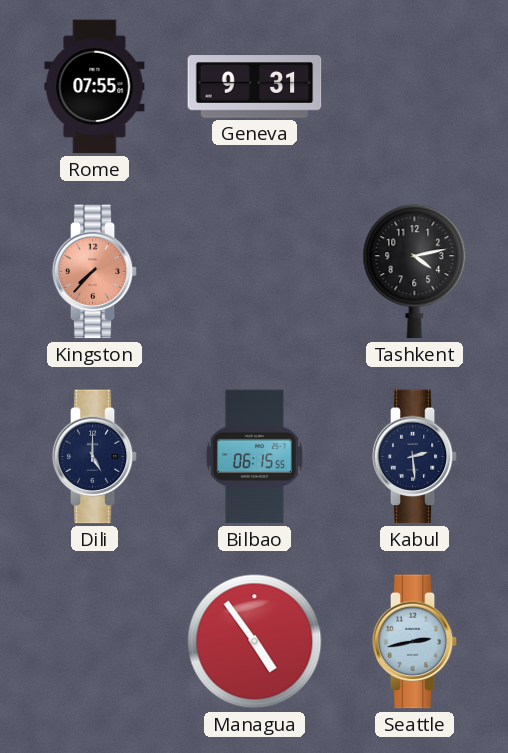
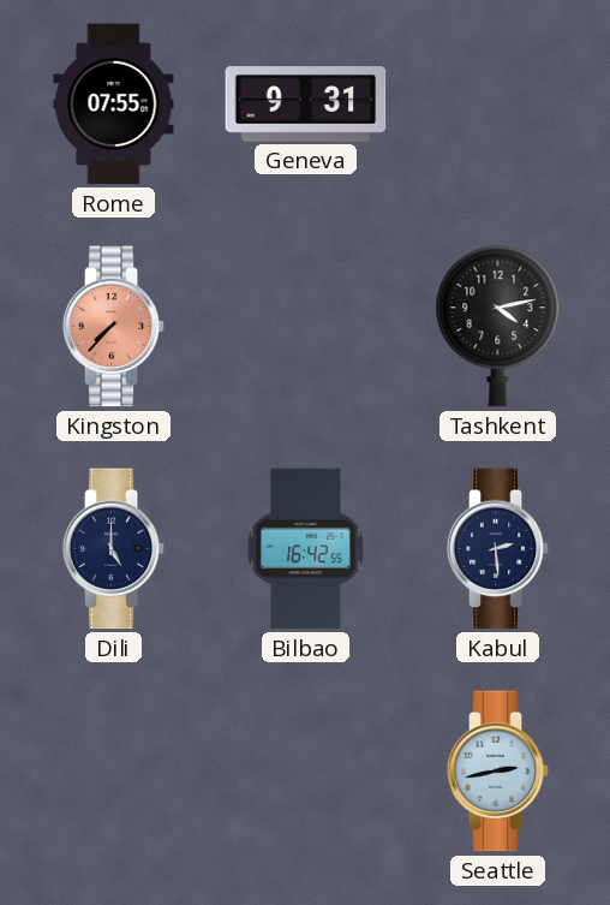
Bilbao: 06:15 -> 16:42
Managua: 4:54 -> none
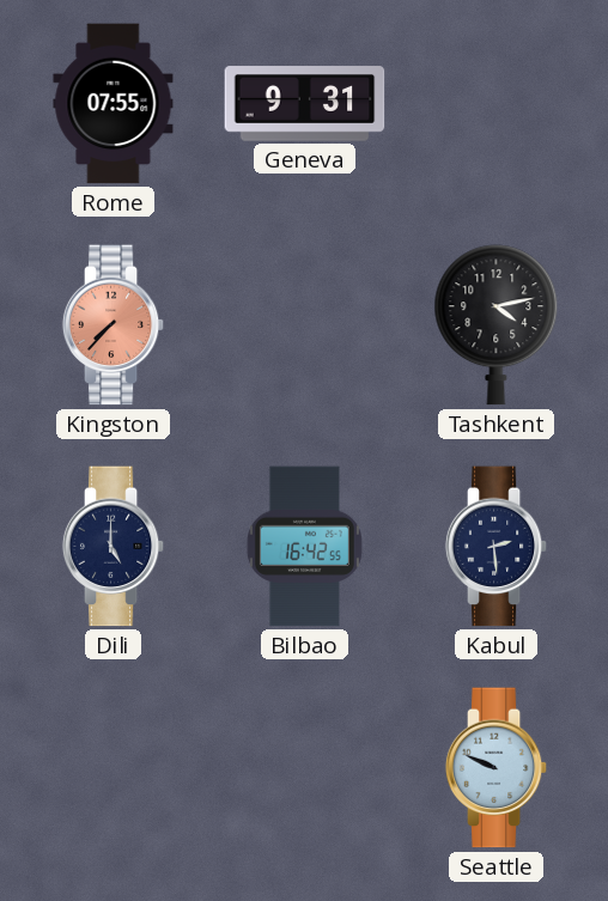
Seattle: 2:43 -> 9:49
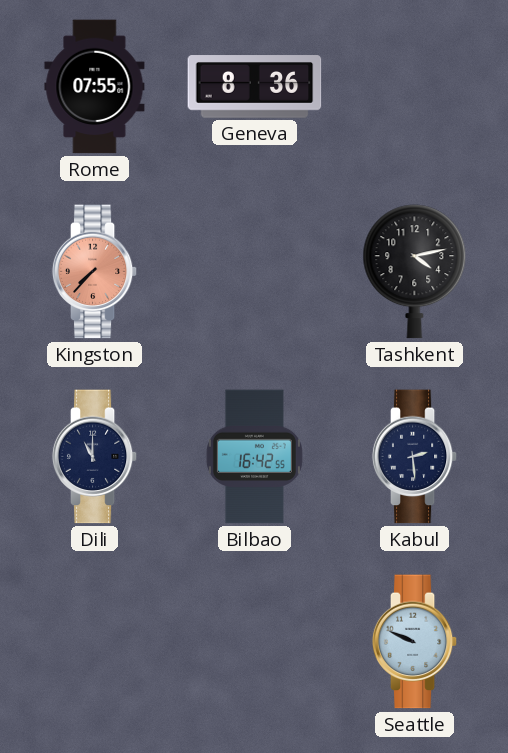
Geneva: 9:31 -> 8:36
Dili: 5:00 -> 11:00
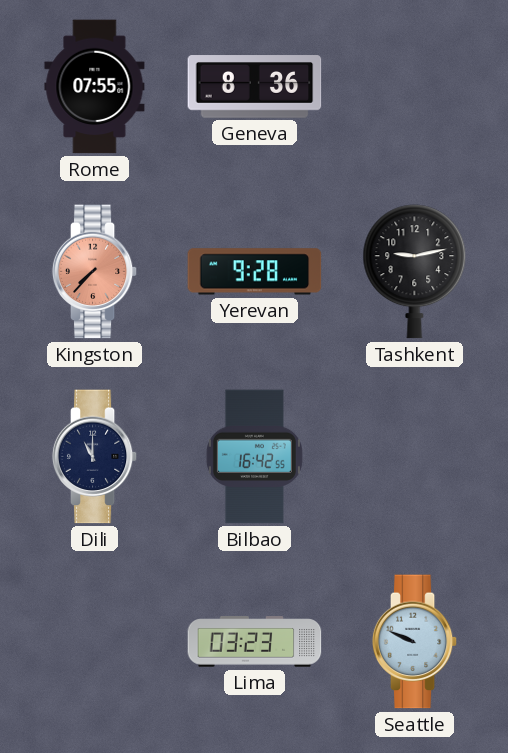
Yerevan: none -> 9:28
Tashkent: 4:13 -> 9:13
Kabul: 2:29 -> none
Lima: none -> 03:23
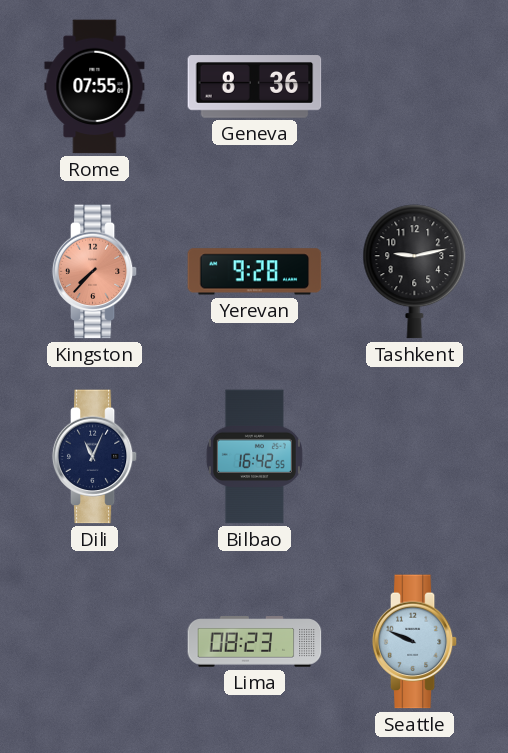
Dili: 11:00 -> 11:04
Lima: 03:23 -> 08:23
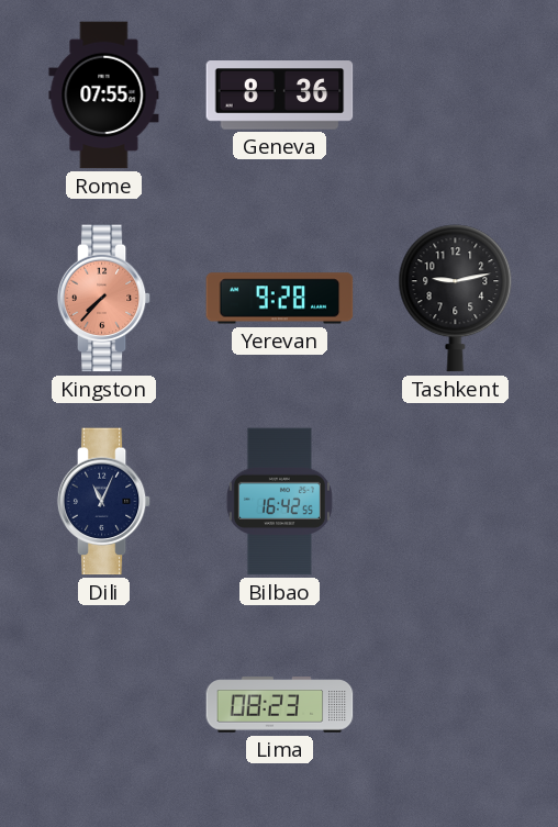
Seattle: 9:49 -> none
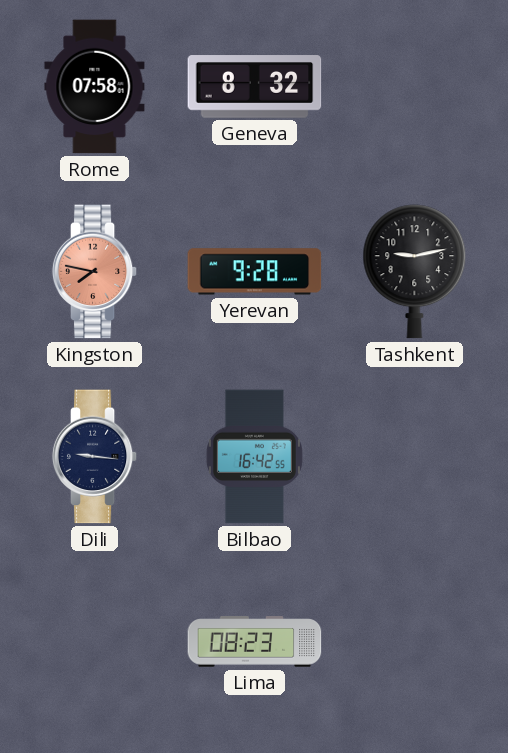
Rome: 07:55 -> 07:58
Geneva: 8:36 -> 8:32
Kingston: 7:37 -> 7:47
Dili: 11:04 -> 9:16
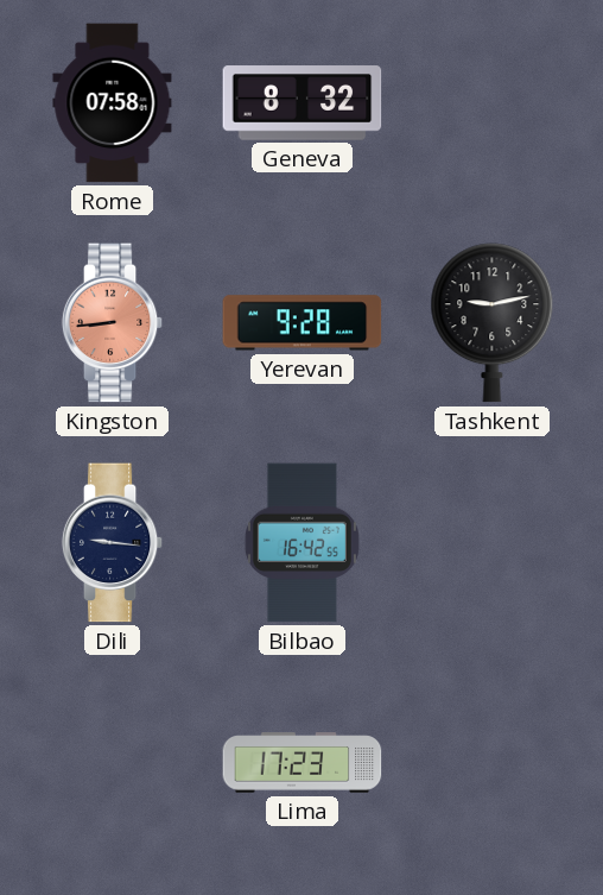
Kingston: 7:47 -> 8:44
Lima: 08:23 -> 17:23
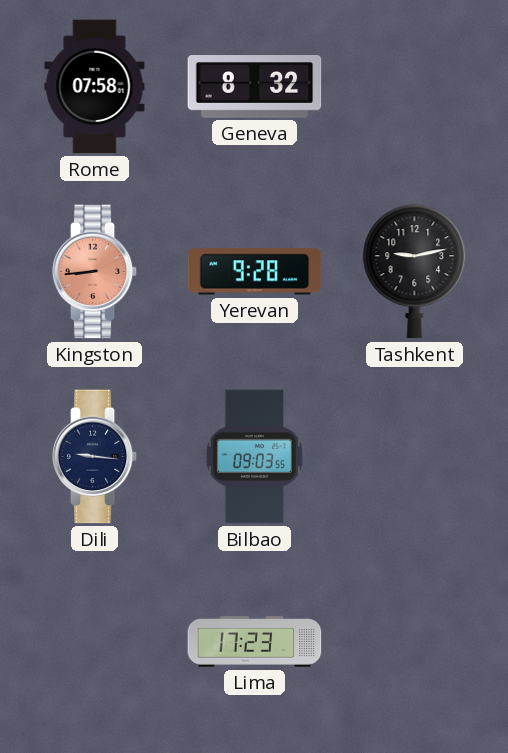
Bilbao: 16:42 -> 09:03
